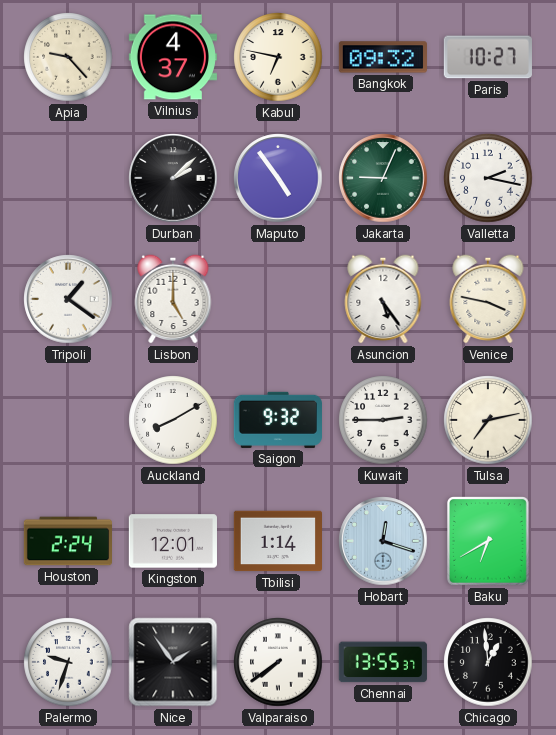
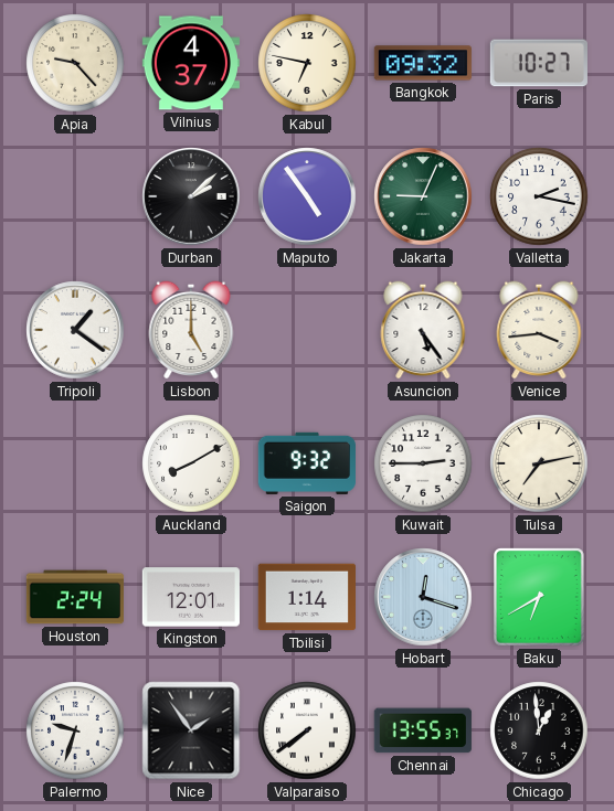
Venice: 3:47 -> 3:44
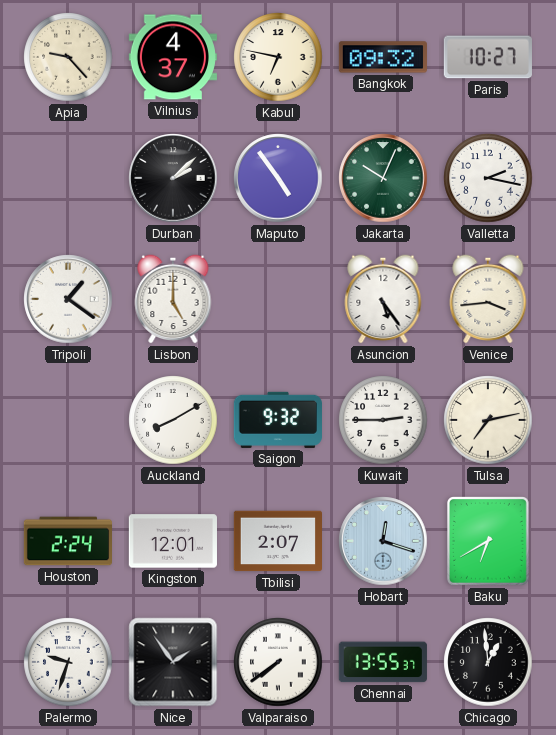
Jakarta: 9:04 -> 10:04
Tbilisi: 1:14 -> 2:07
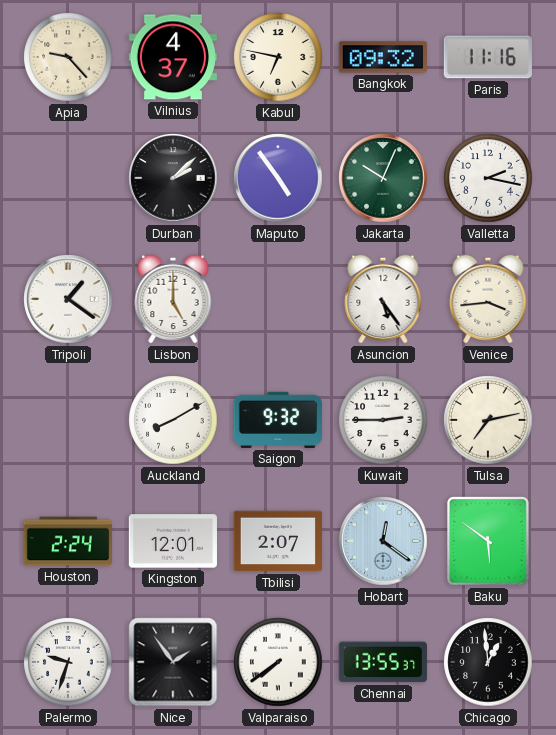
Paris: 10:27 -> 11:16
Hobart: 12:18 -> 12:21
Baku: 6:40 -> 5:51
